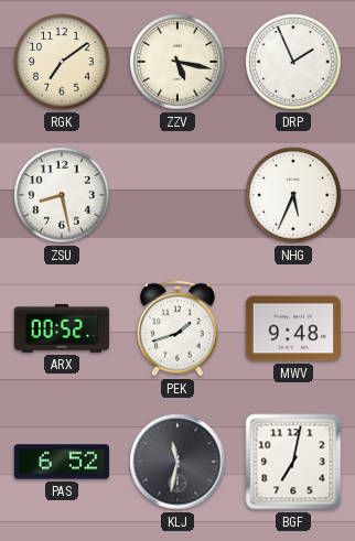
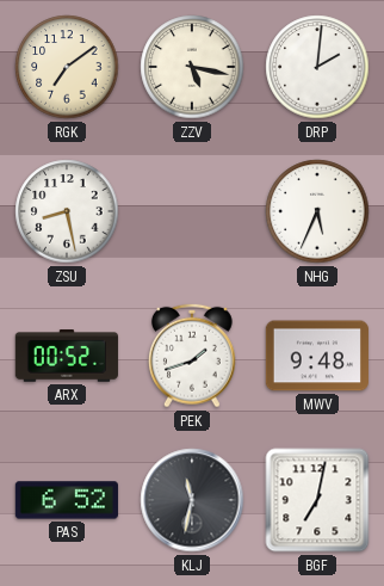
DRP: 1:56 -> 2:01
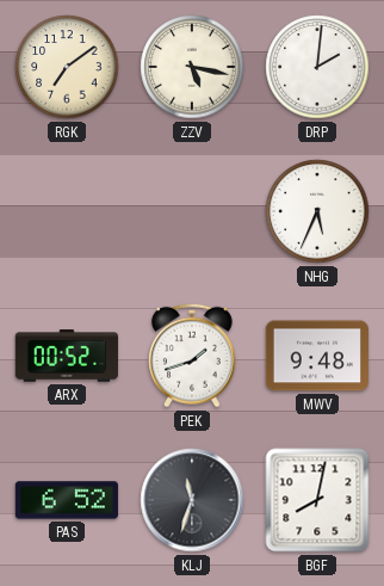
ZSU: 8:28 -> none
KLJ: 11:32 -> 11:33
BGF: 7:02 -> 8:02
